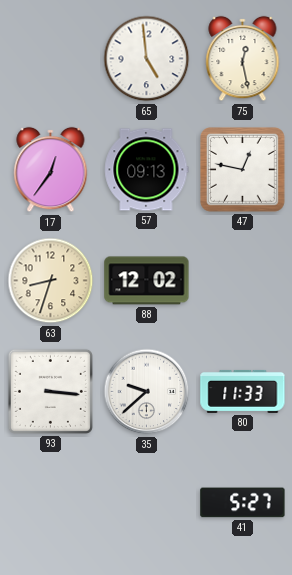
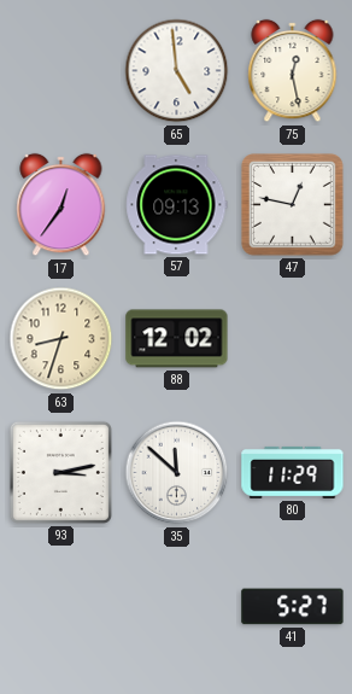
93: 3:16 -> 3:13
35: 9:38 -> 11:52
80: 11:33 -> 11:29
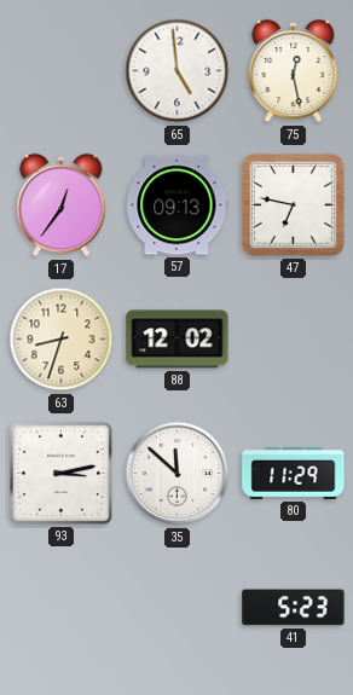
47: 12:47 -> 6:47
41: 5:27 -> 5:23
